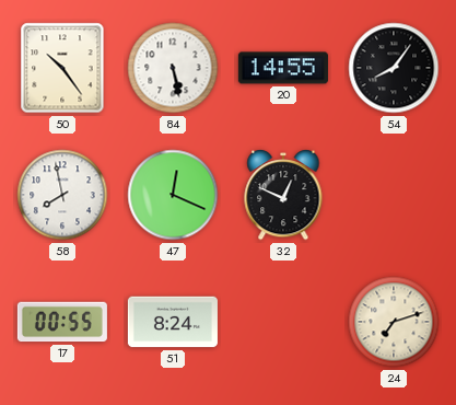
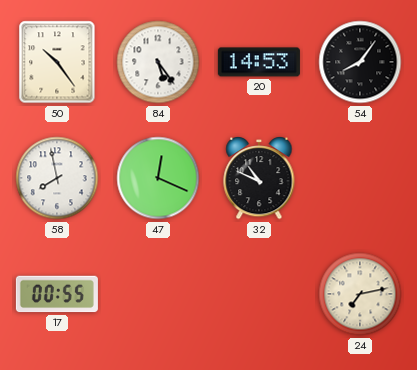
84: 5:28 -> 5:24
20: 14:55 -> 14:53
32: 12:49 -> 10:49
51: 8:24 -> none
24: 7:12 -> 7:13
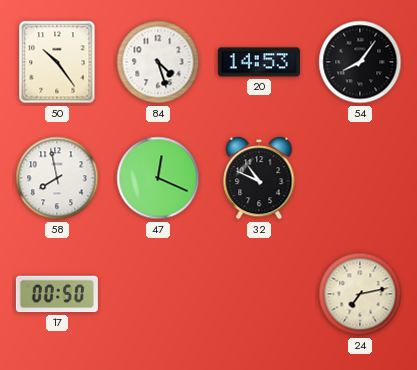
84: 5:24 -> 4:27
17: 00:55 -> 00:50
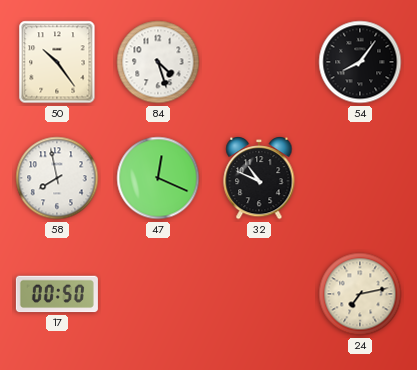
20: 14:53 -> none
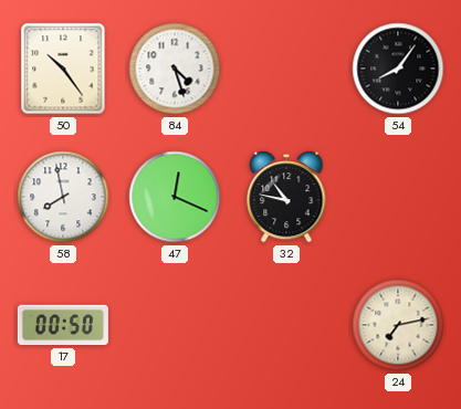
32: 10:49 -> 10:47
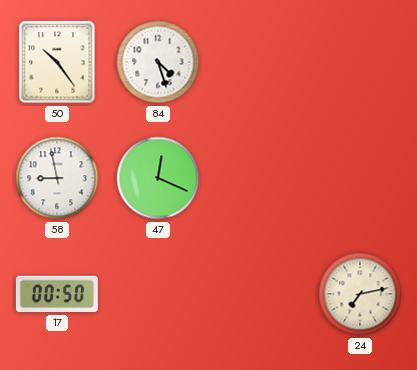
54: 8:06 -> none
58: 7:58 -> 8:58
32: 10:47 -> none
